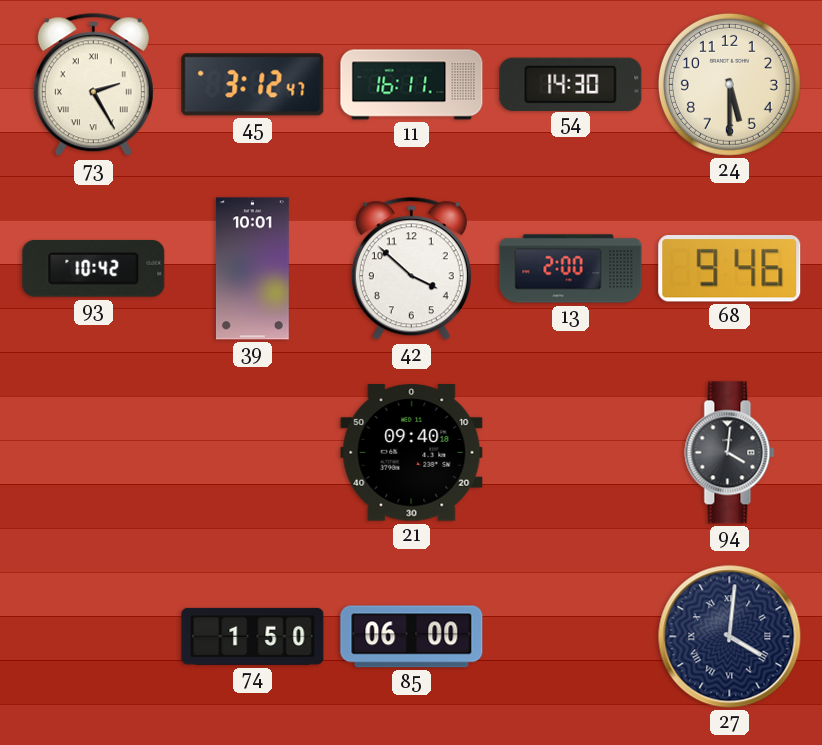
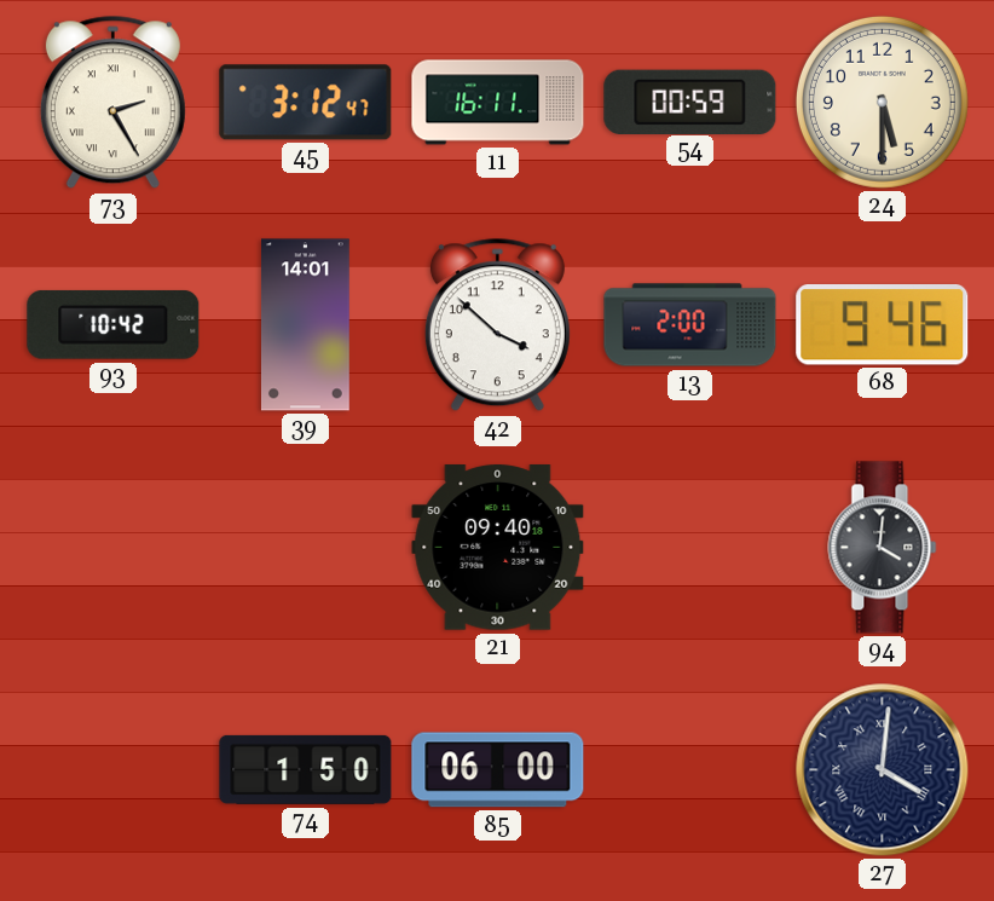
54: 14:30 -> 00:59
39: 10:01 -> 14:01
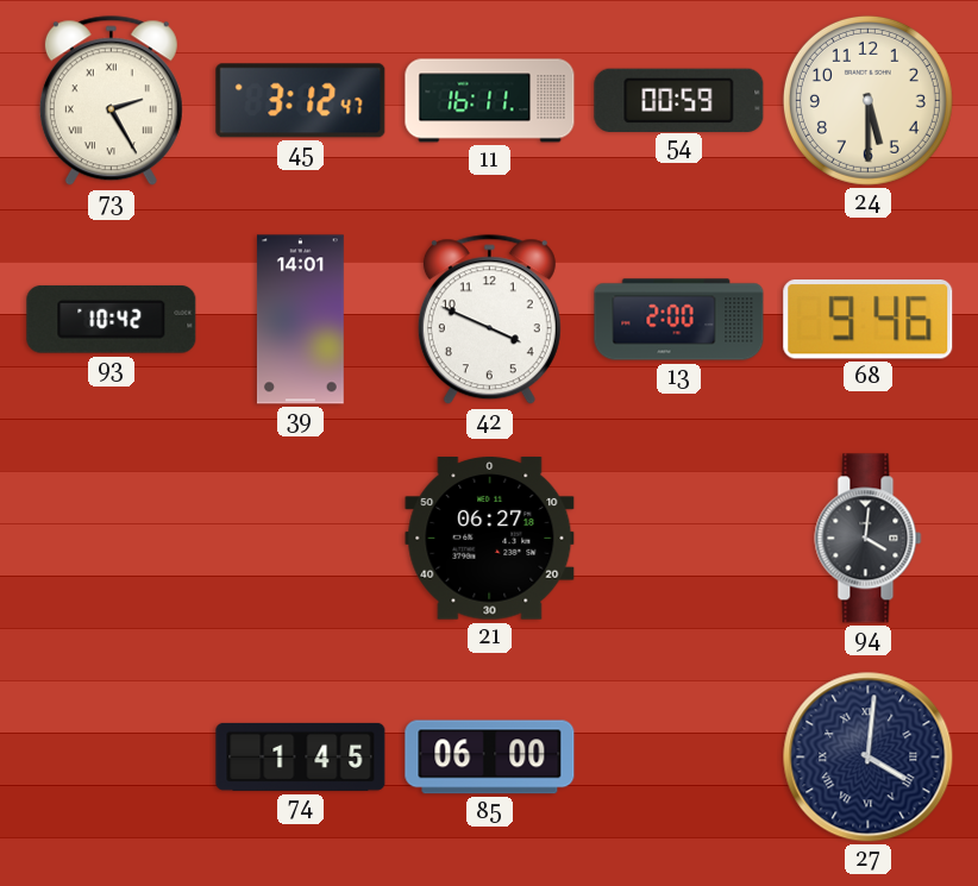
42: 3:52 -> 3:49
21: 09:40 -> 06:27
74: 1:50 -> 1:45
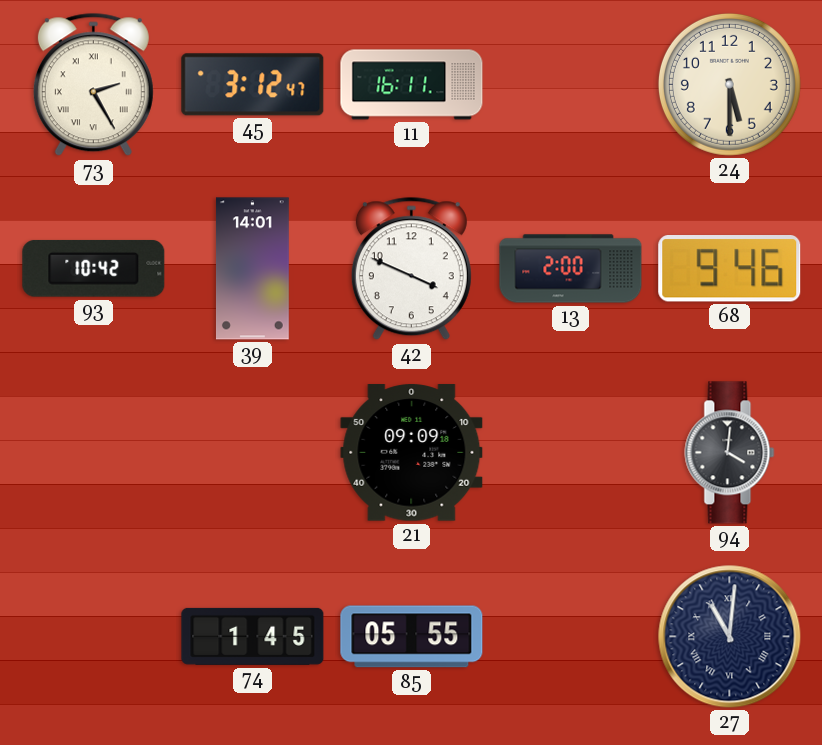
54: 00:59 -> none
21: 06:27 -> 09:09
85: 06:00 -> 05:55
27: 4:01 -> 11:01
